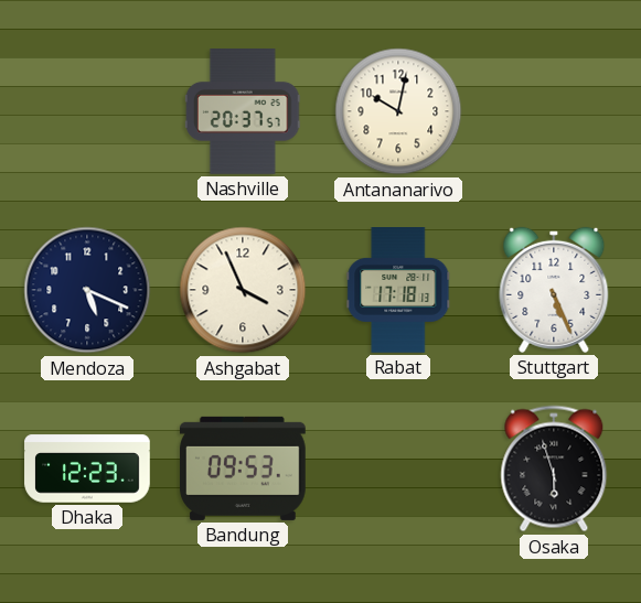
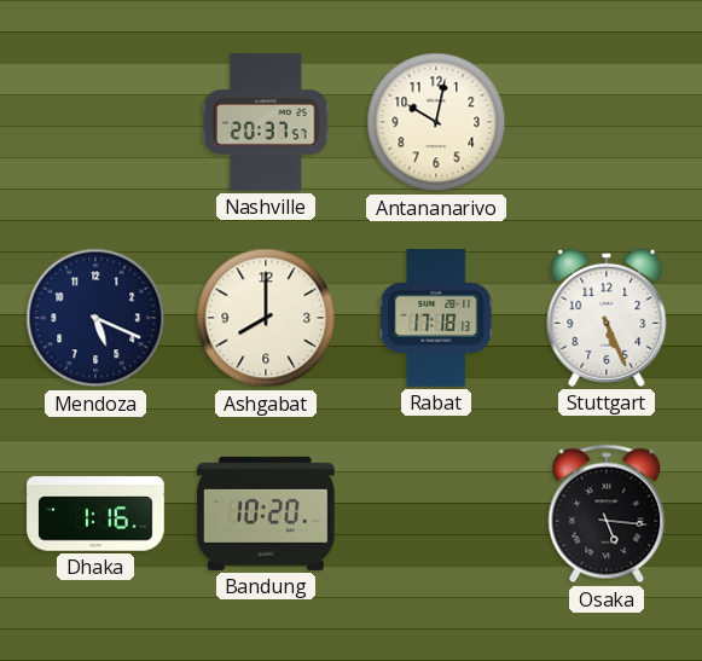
Ashgabat: 3:56 -> 8:00
Dhaka: 12:23 -> 1:16
Bandung: 09:53 -> 10:20
Osaka: 5:57 -> 5:16
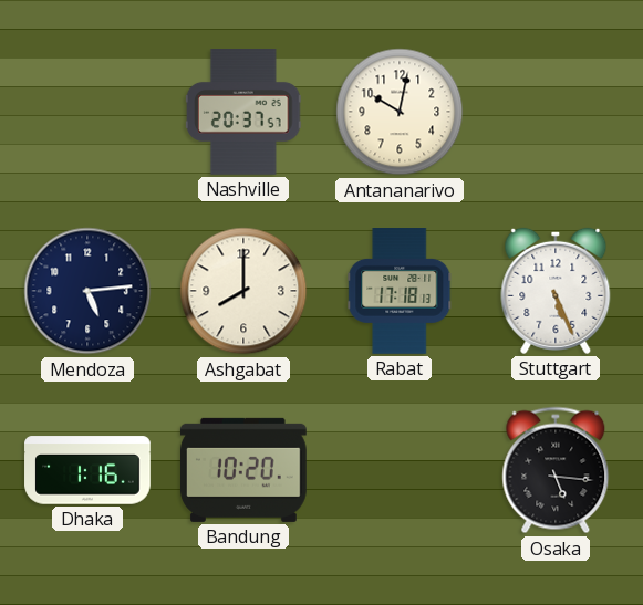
Mendoza: 5:19 -> 5:14
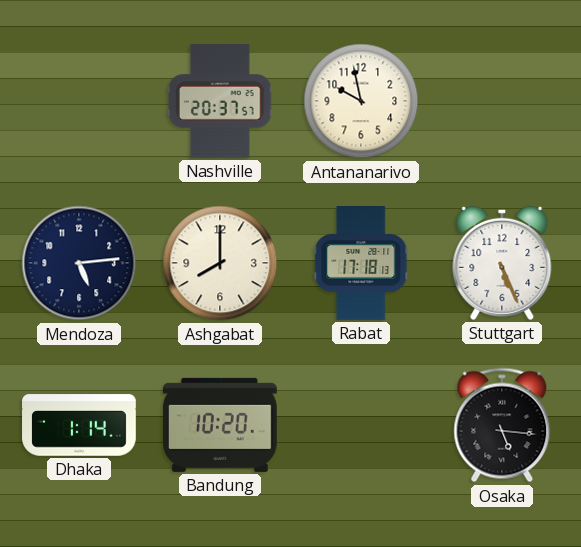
Antananarivo: 10:02 -> 9:58
Dhaka: 1:16 -> 1:14
